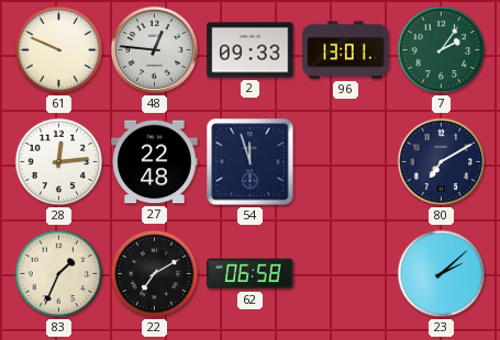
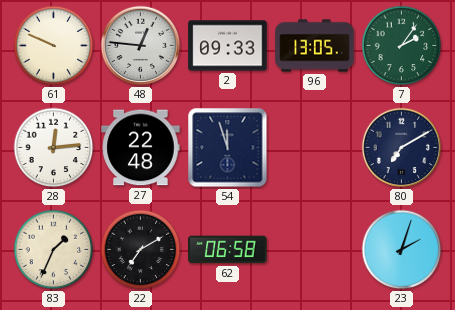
96: 13:01 -> 13:05
23: 2:08 -> 2:03
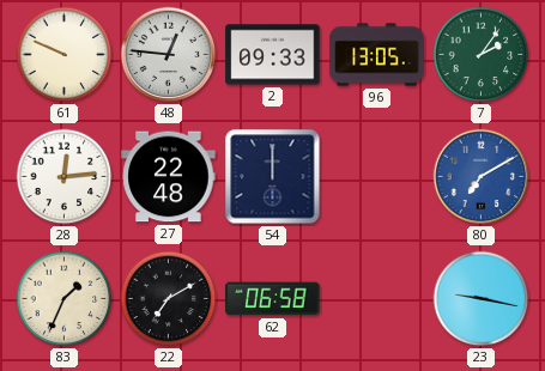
54: 11:57 -> 12:00
80 dial: navy -> blue
23: 2:03 -> 9:17
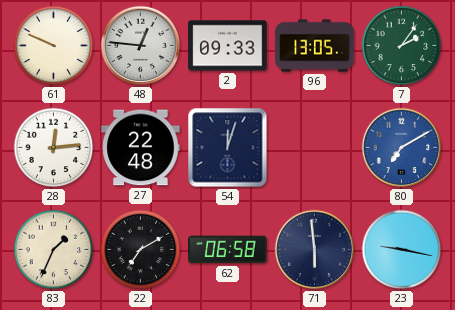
54: 12:00 -> 12:03
71: none -> 5:59
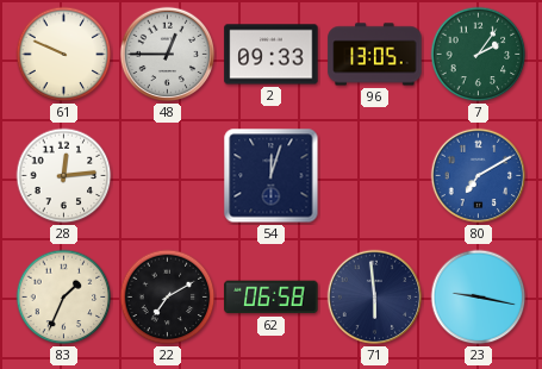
48: 12:46 -> 12:45
27: 22:48 -> none
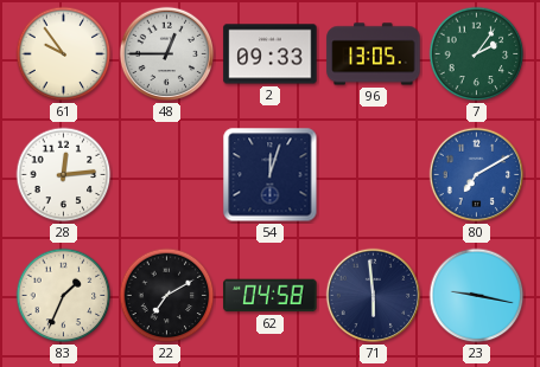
61: 9:49 -> 9:54
62: 06:58 -> 04:58
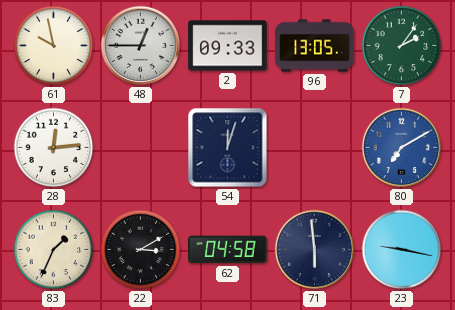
61: 9:54 -> 9:58
22: 7:10 -> 3:10
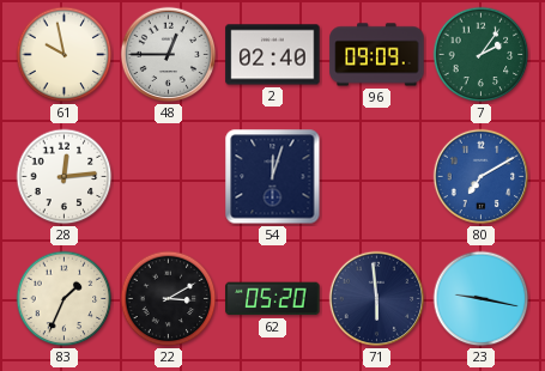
2: 09:33 -> 02:40
96: 13:05 -> 09:09
62: 04:58 -> 05:20
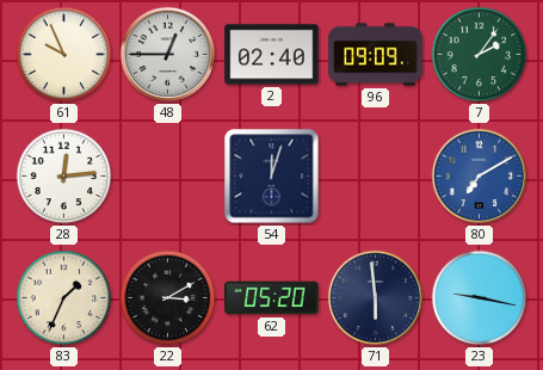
61: 9:58 -> 9:56
